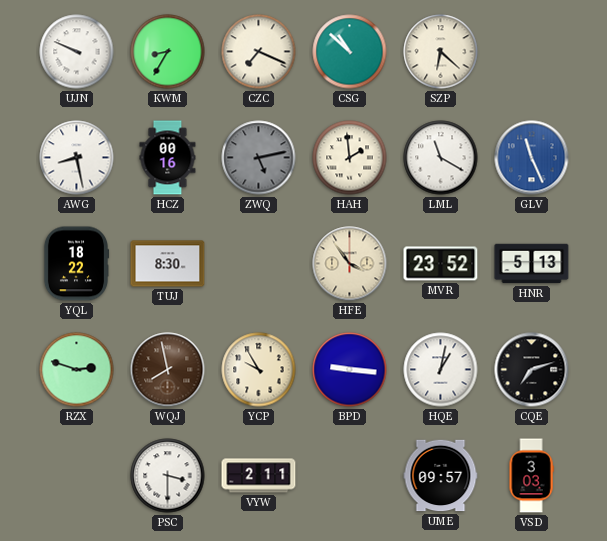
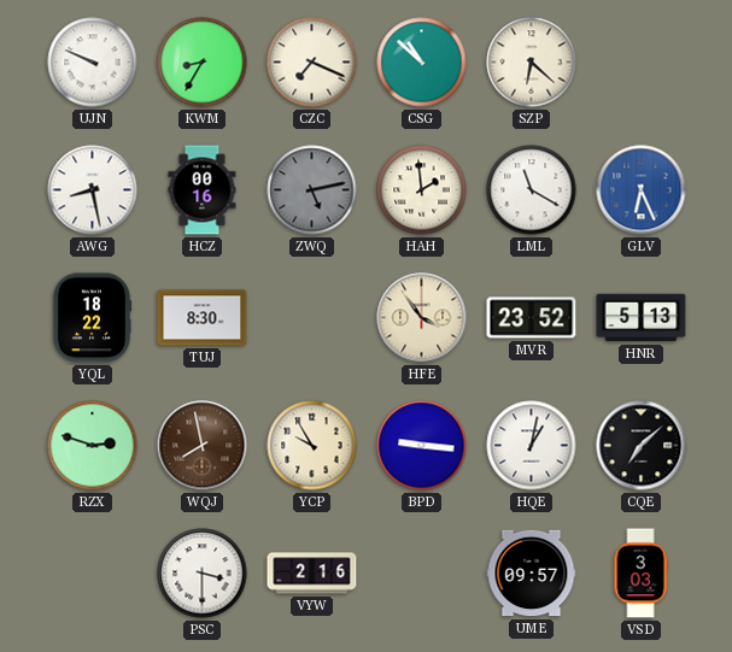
GLV: 11:26 -> 6:26
CQE: 7:12 -> 7:08
VYW: 2:11 -> 2:16
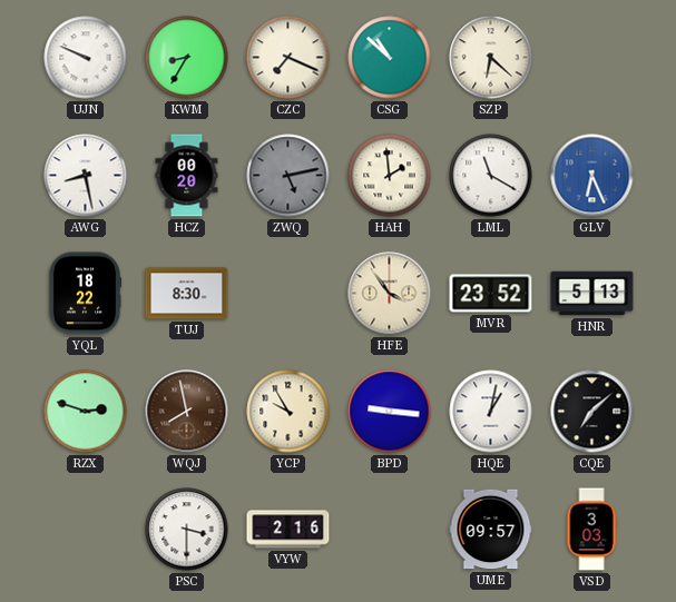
HCZ: 00:16 -> 00:20
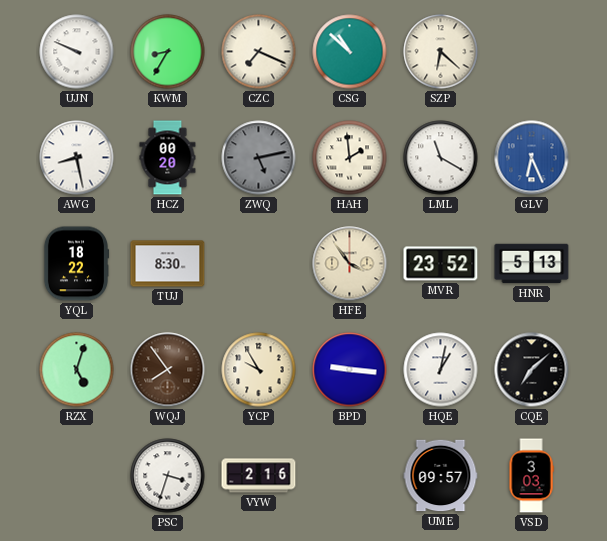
RZX: 2:48 -> 5:03
WQJ: 7:58 -> 7:54
PSC: 3:30 -> 3:33
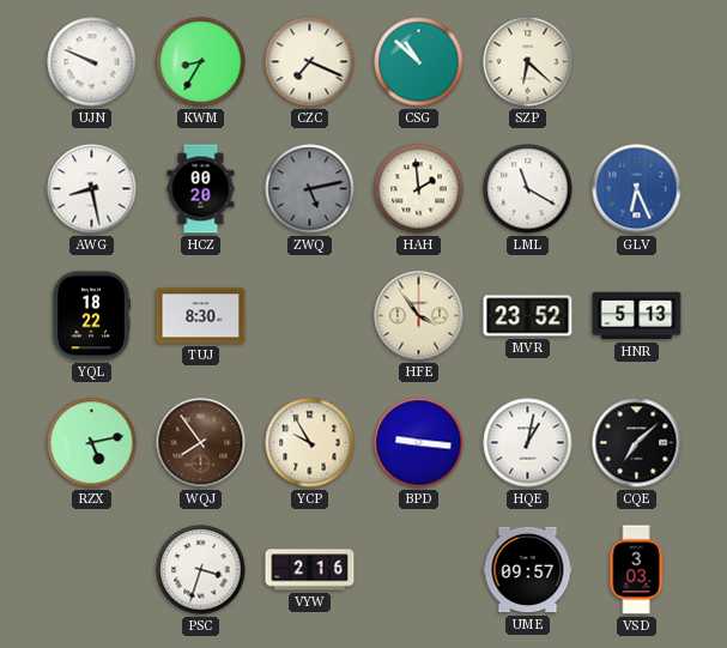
RZX: 5:03 -> 5:13
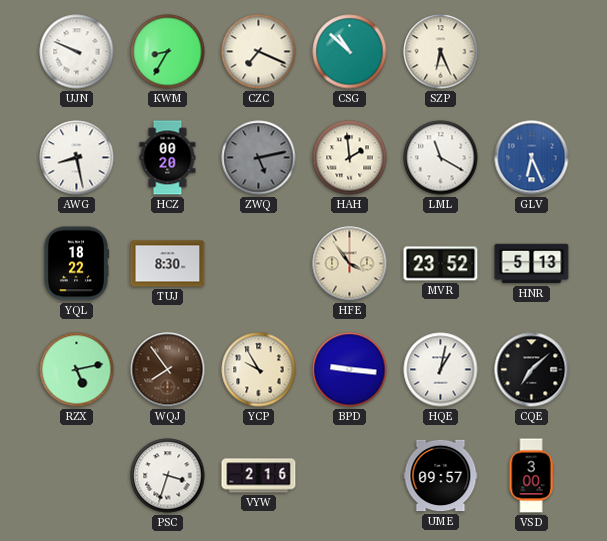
SZP: 6:22 -> 6:26
VSD: 3:03 -> 3:00
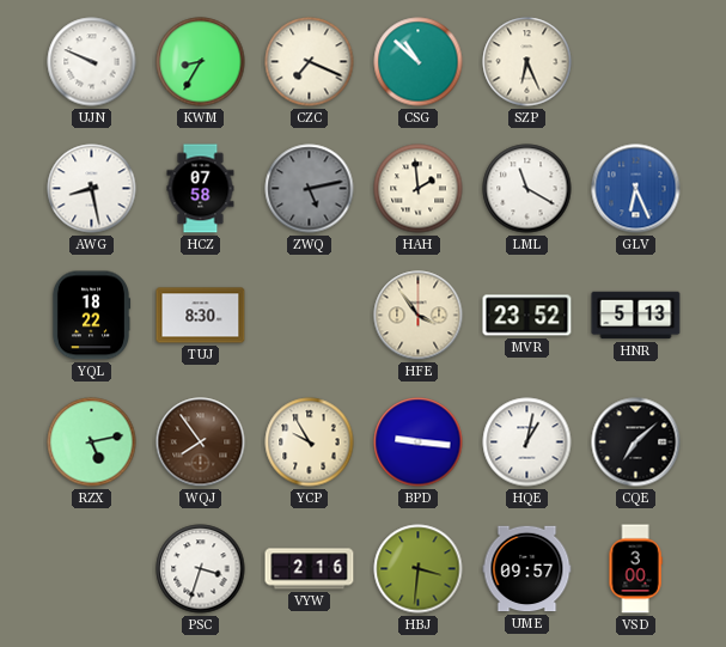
HCZ: 00:20 -> 07:58
HBJ: none -> 3:31
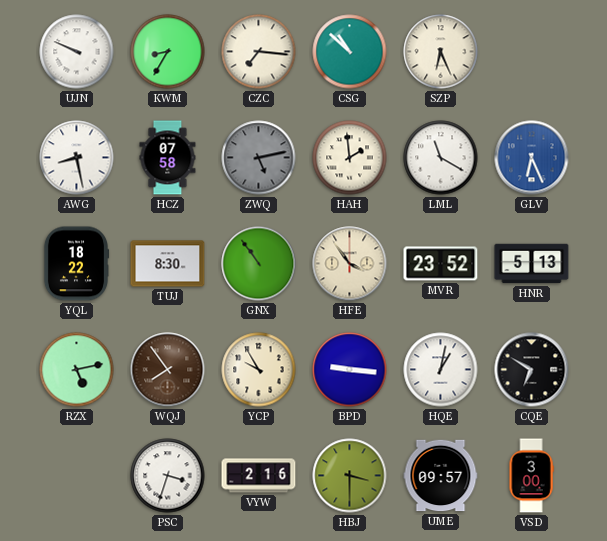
CZC: 7:19 -> 7:16
GNX: none -> 10:54
CQE: 7:08 -> 6:50
HBJ: 3:31 -> 3:30
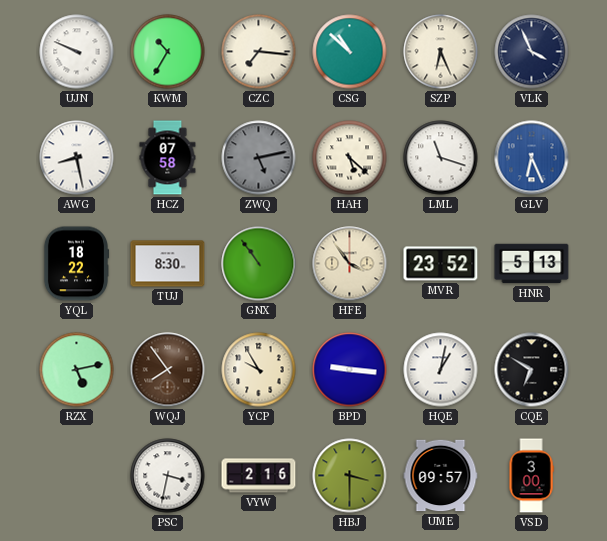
KWM: 8:35 -> 10:35
VLK: none -> 3:56
HAH: 1:59 -> 5:22
LML: 11:20 -> 11:18
PSC: 3:33 -> 3:32
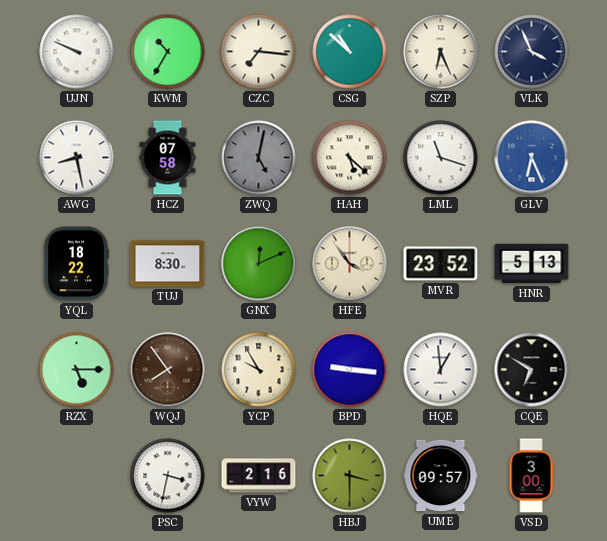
ZWQ: 5:13 -> 5:02
GNX: 10:54 -> 12:11
RZX: 5:13 -> 5:15
HQE: 1:02 -> 12:59
